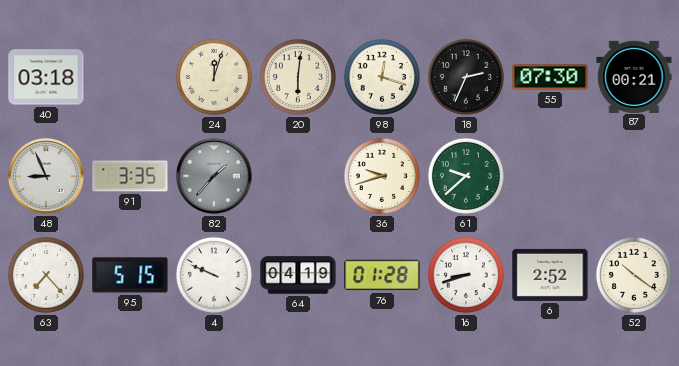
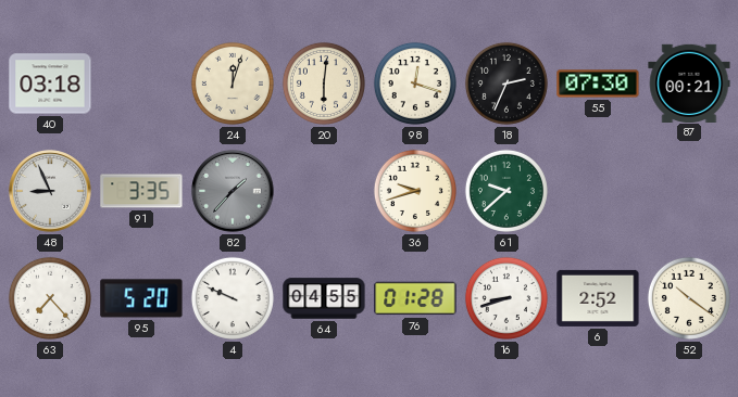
95: 5:15 -> 5:20
64: 04:19 -> 04:55
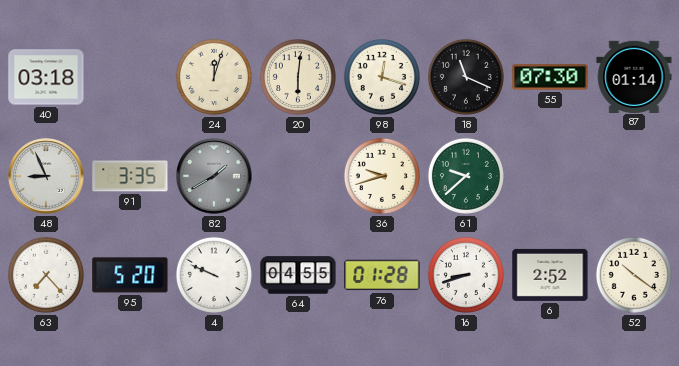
18: 2:34 -> 11:19
87: 00:21 -> 01:14
82: 1:37 -> 1:40
